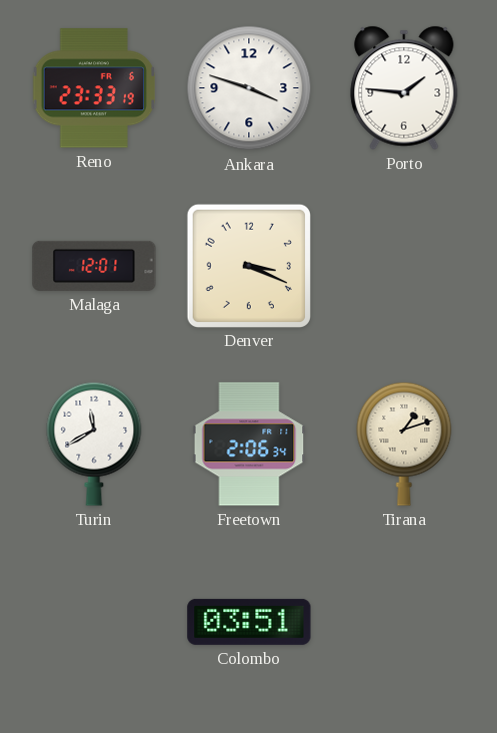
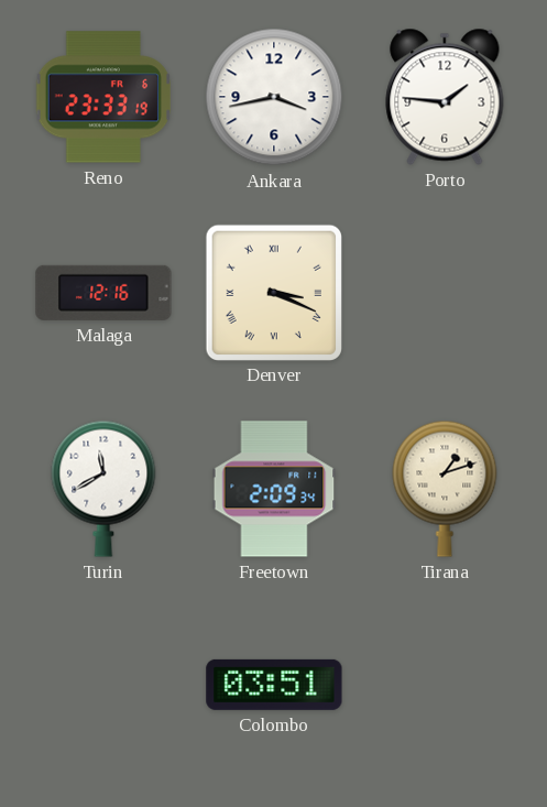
Ankara: 3:48 -> 3:43
Malaga: 12:01 -> 12:16
Denver numerals: Arabic -> Roman
Freetown: 2:06 -> 2:09
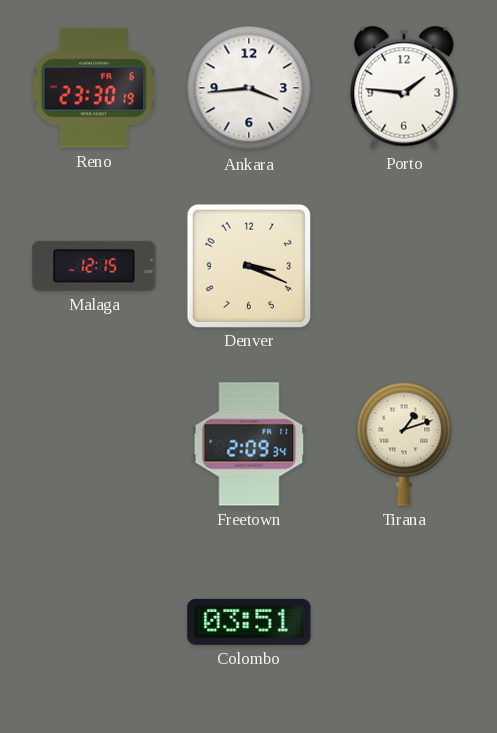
Reno: 23:33 -> 23:30
Ankara: 3:43 -> 3:44
Malaga: 12:16 -> 12:15
Denver numerals: Roman -> Arabic
Turin: 11:40 -> none
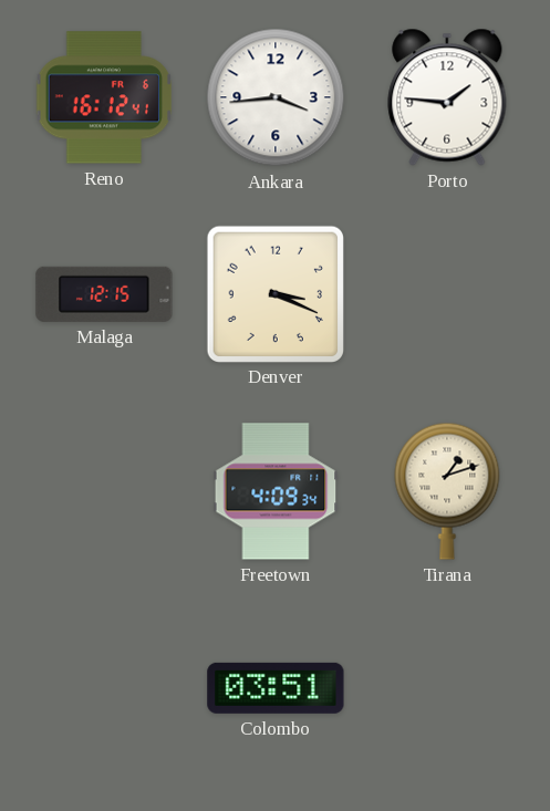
Reno: 23:30 -> 16:12
Freetown: 2:09 -> 4:09
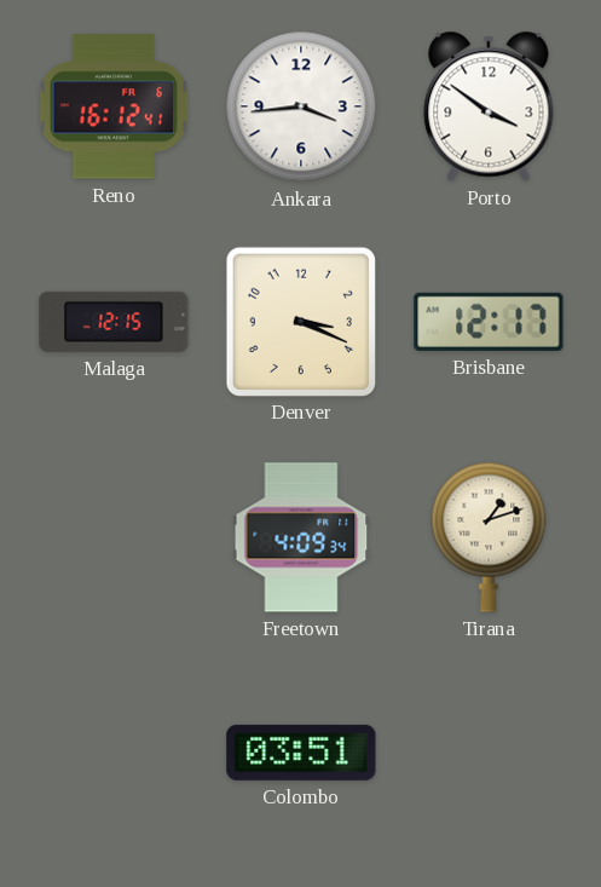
Porto: 1:46 -> 3:51
Brisbane: none -> 12:17
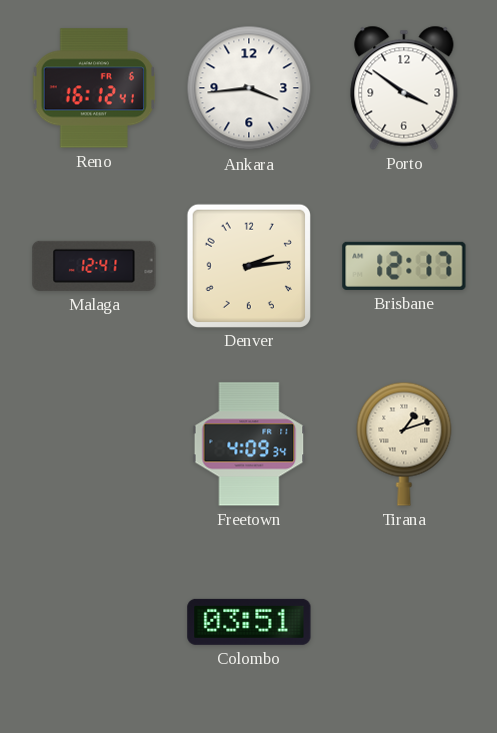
Malaga: 12:15 -> 12:41
Denver: 3:19 -> 2:14
